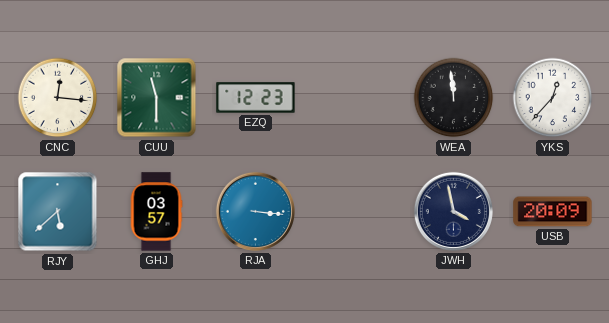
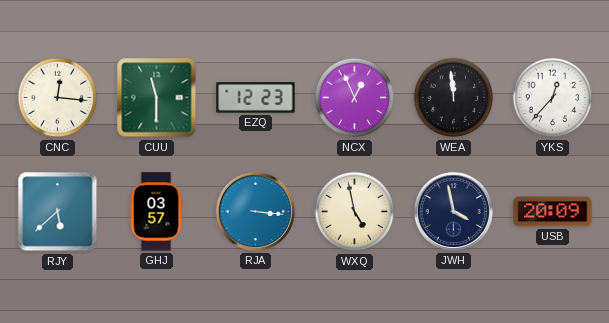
NCX: none -> 12:56
WXQ: none -> 4:58
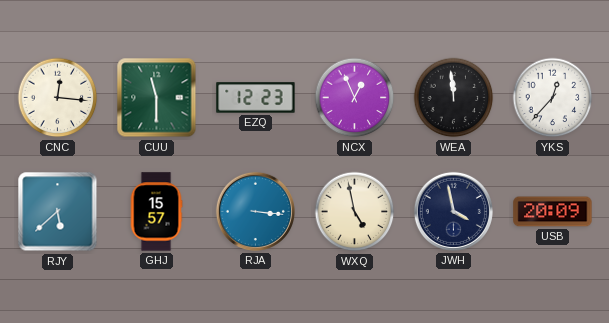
GHJ: 03:57 -> 15:57
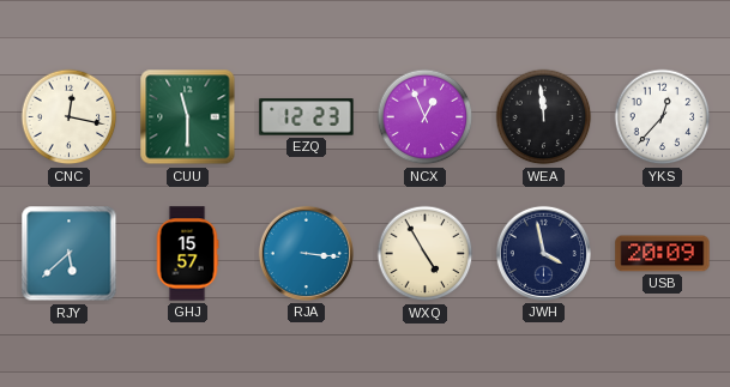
CNC: 12:16 -> 12:17
WXQ: 4:58 -> 4:55
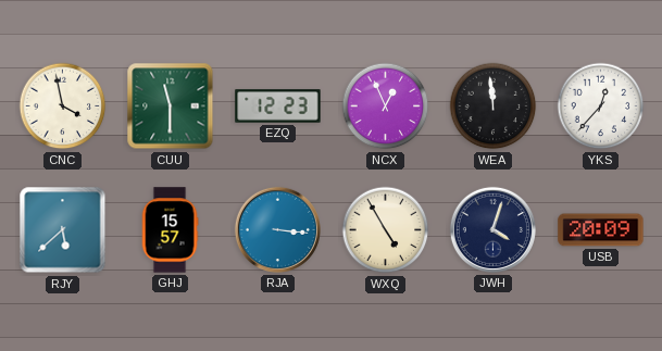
CNC: 12:17 -> 3:58
JWH: 3:58 -> 4:03
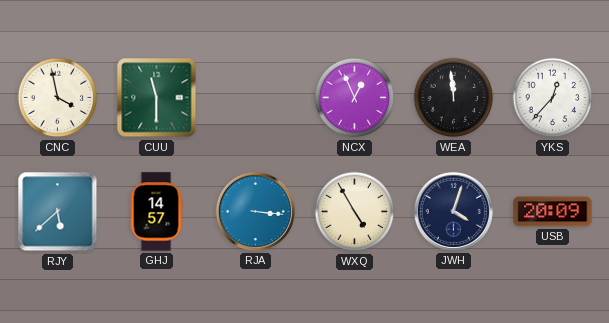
EZQ: 12:23 -> none
GHJ: 15:57 -> 14:57
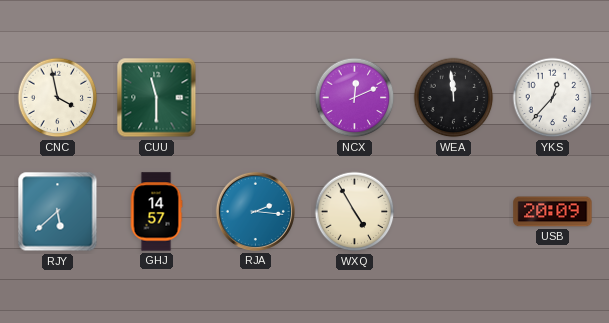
NCX: 12:56 -> 12:11
RJA: 3:16 -> 2:16
JWH: 4:03 -> none
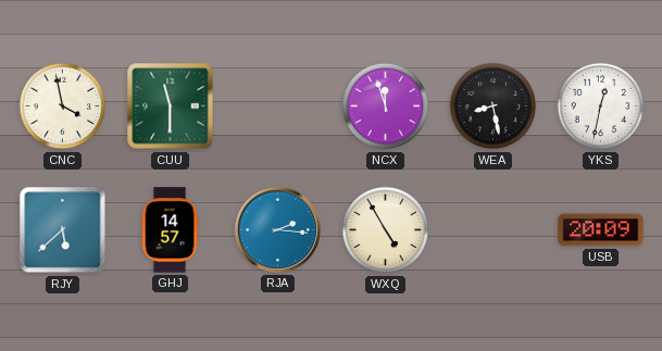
NCX: 12:11 -> 11:57
WEA: 11:59 -> 8:28
YKS: 12:37 -> 12:32
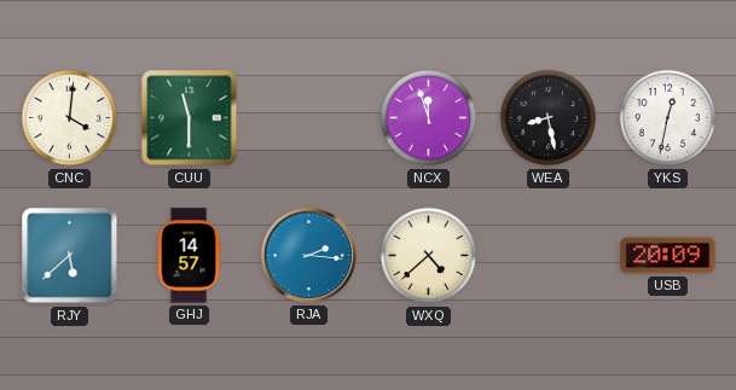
CNC: 3:58 -> 4:01
WXQ: 4:55 -> 4:38
